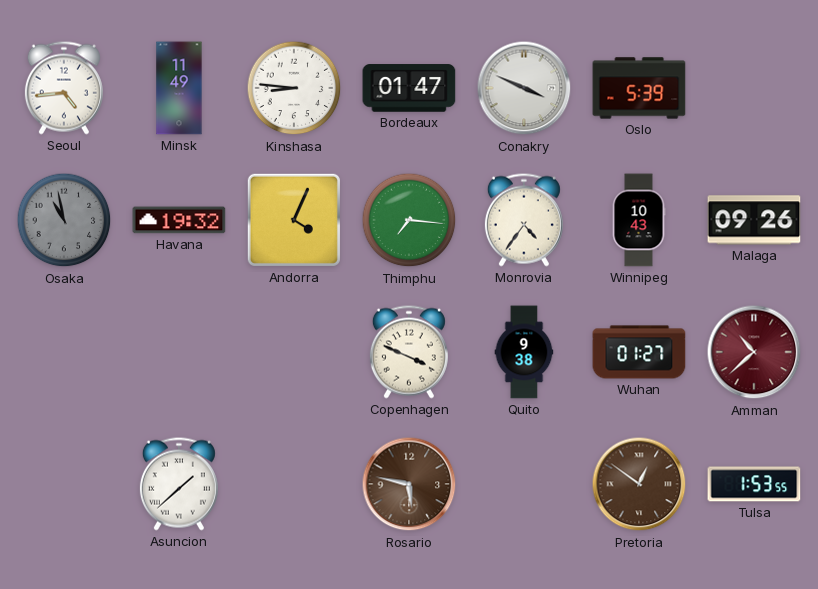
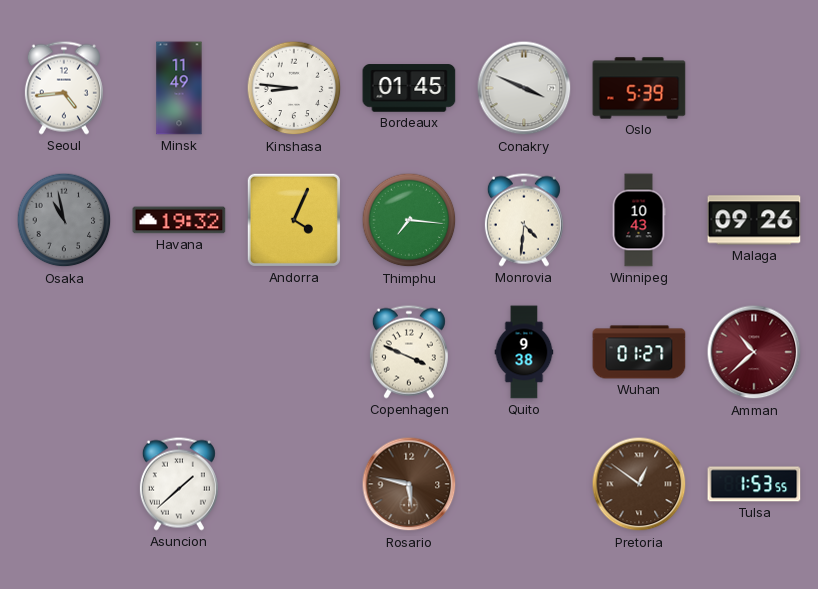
Bordeaux: 01:47 -> 01:45
Monrovia: 4:36 -> 4:31
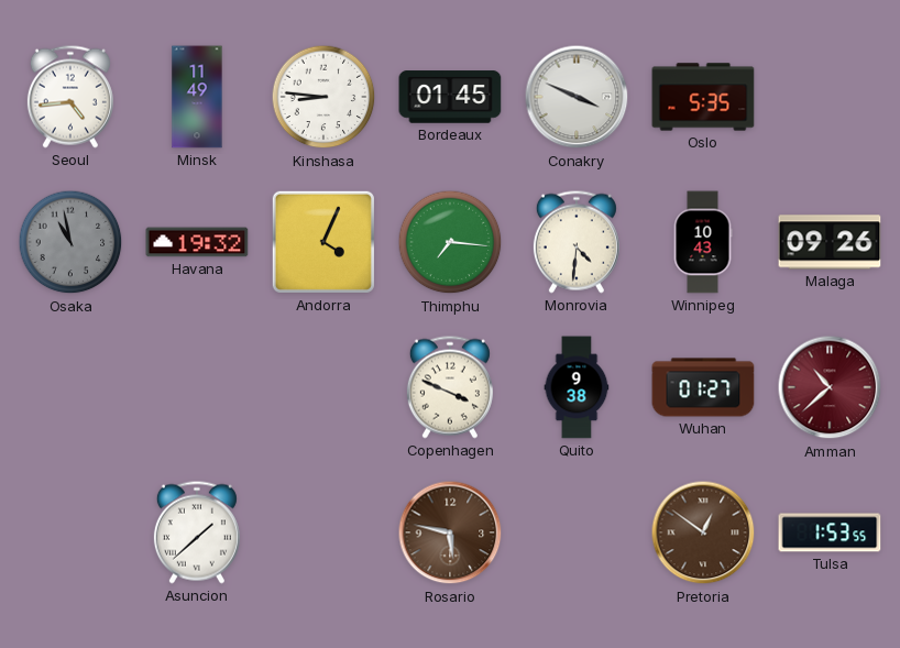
Oslo: 5:39 -> 5:35
